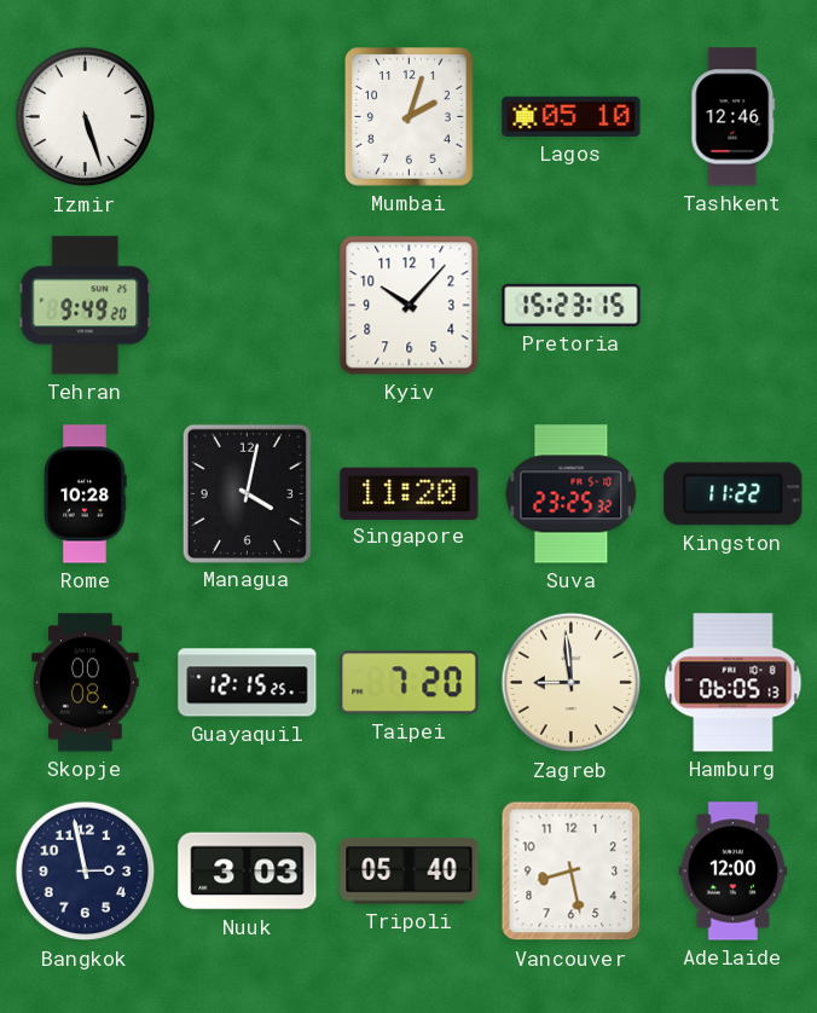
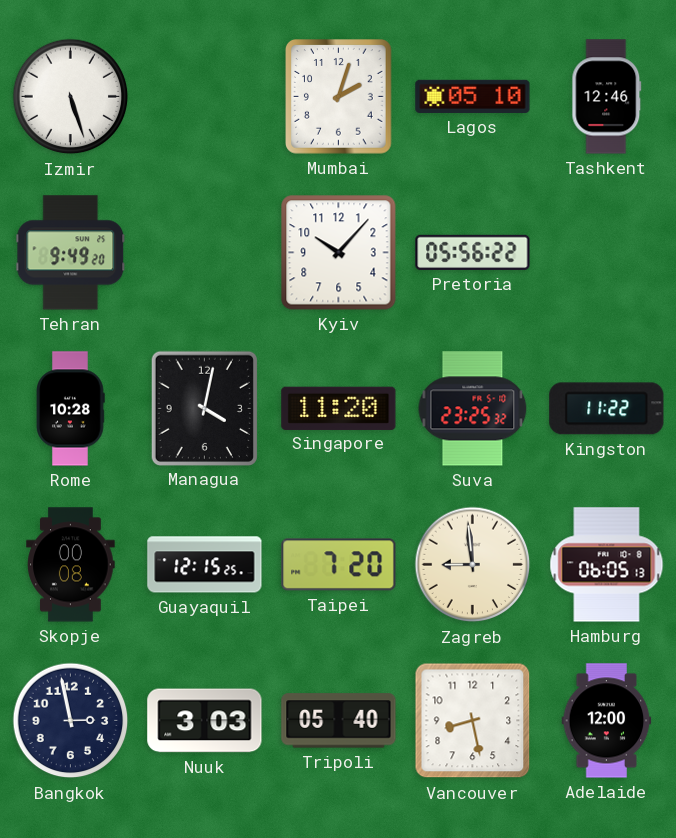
Pretoria: 15:23 -> 05:56
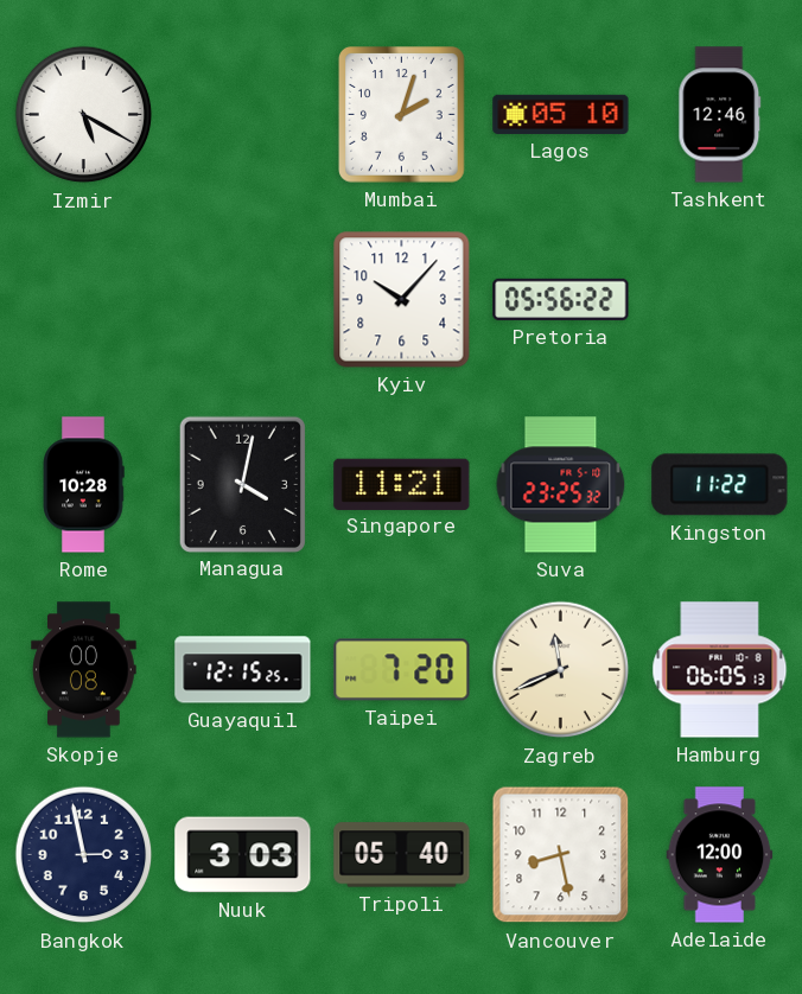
Izmir: 5:27 -> 5:20
Tehran: 9:49 -> none
Singapore: 11:20 -> 11:21
Zagreb: 8:59 -> 11:41
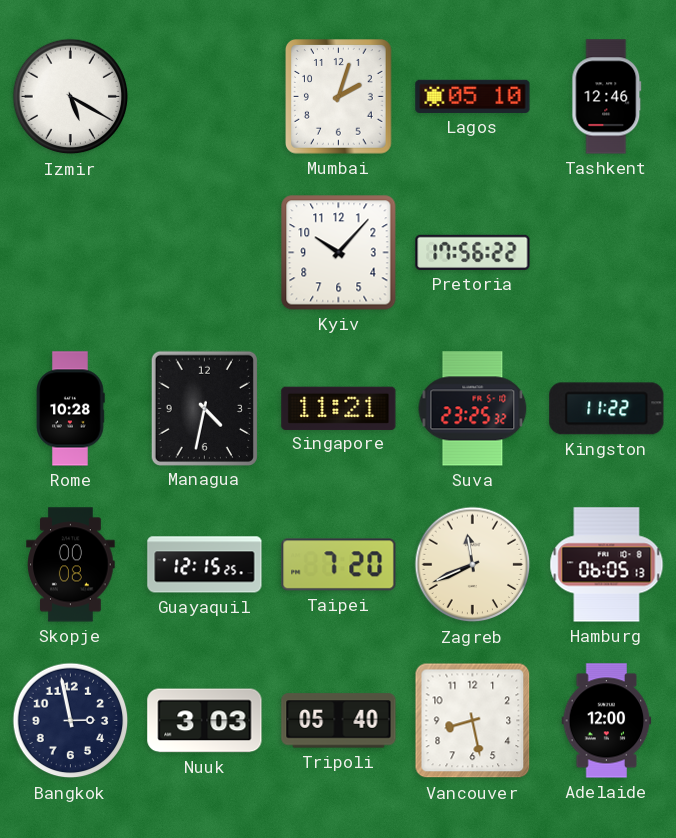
Pretoria: 05:56 -> 17:56
Managua: 4:02 -> 4:32
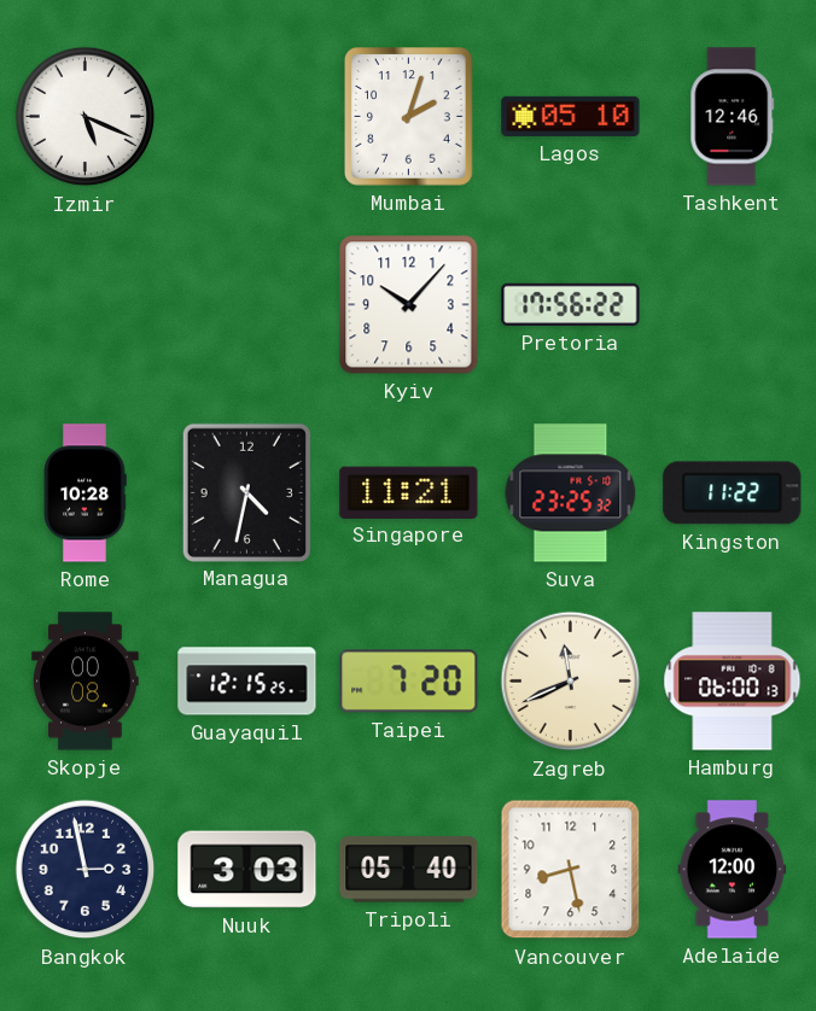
Izmir: 5:20 -> 5:19
Hamburg: 06:05 -> 06:00
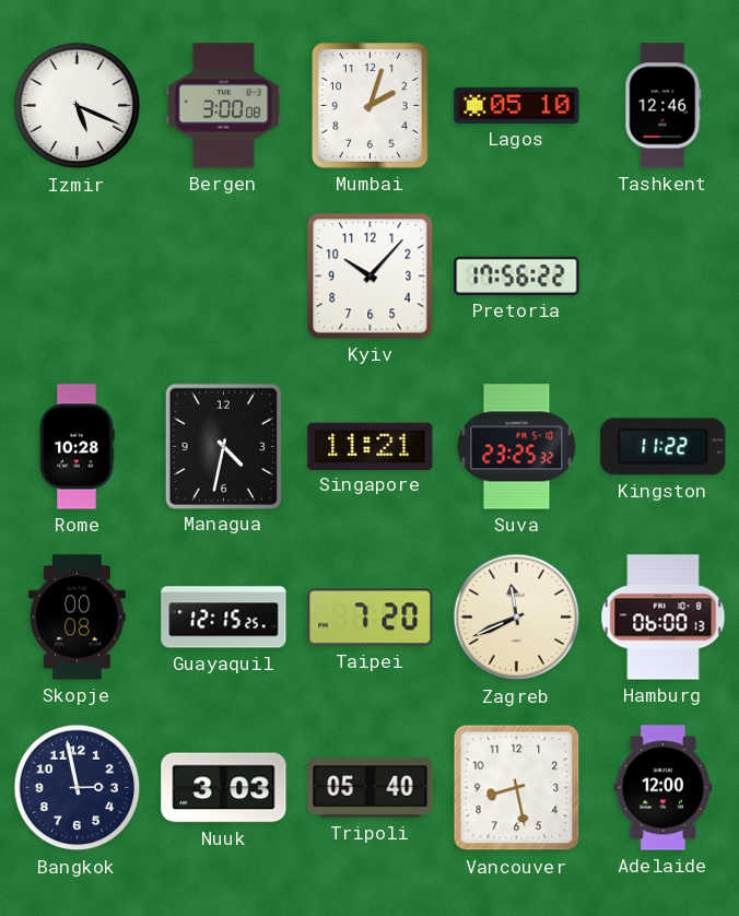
Bergen: none -> 3:00
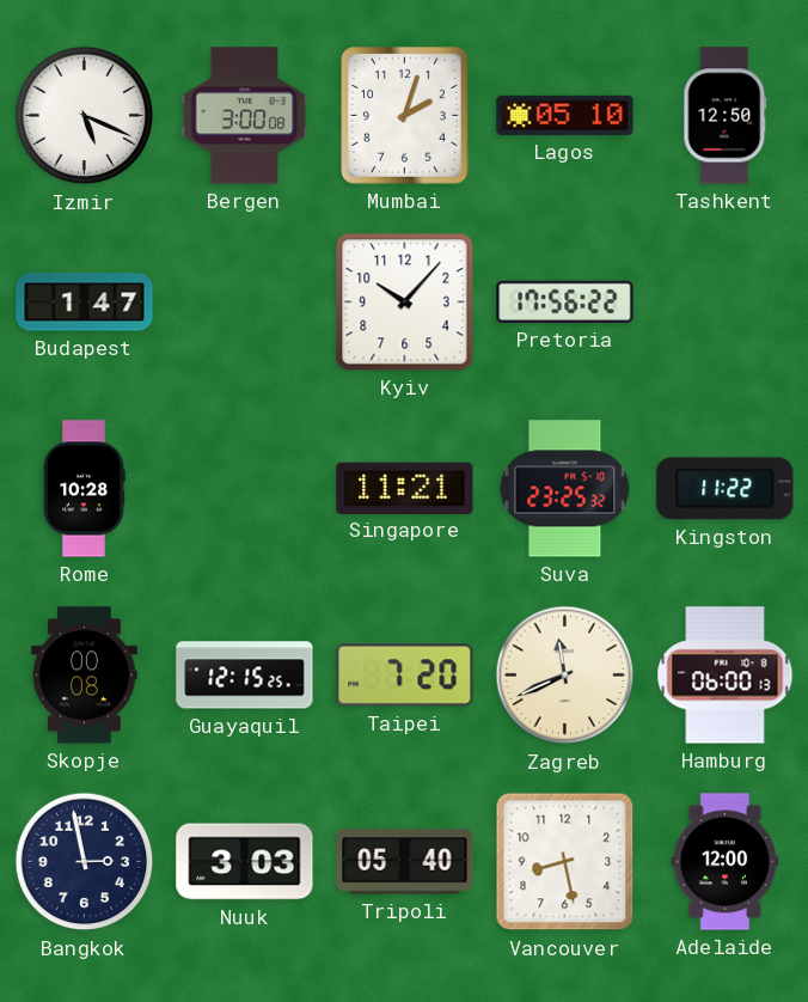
Tashkent: 12:46 -> 12:50
Budapest: none -> 1:47
Managua: 4:32 -> none
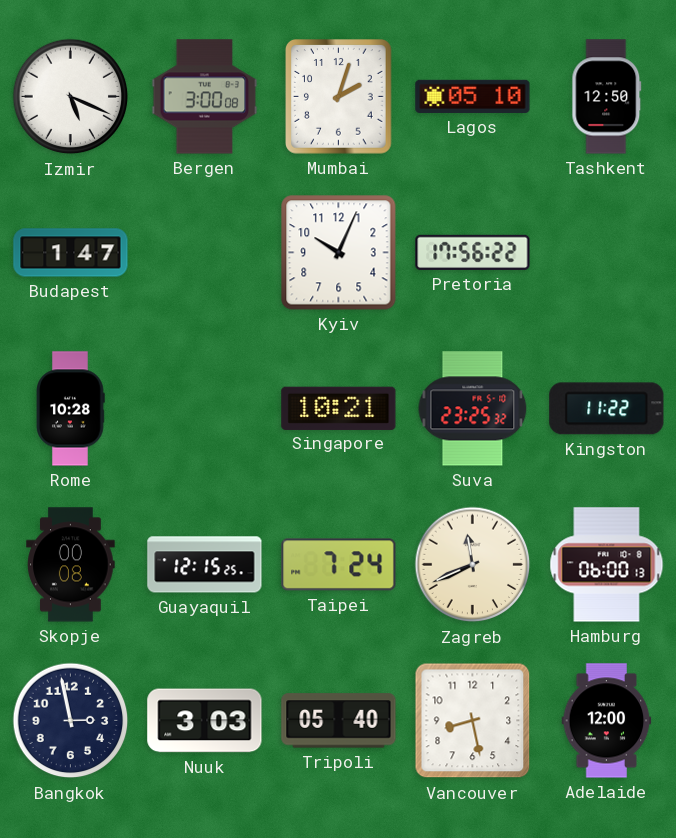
Kyiv: 10:07 -> 10:04
Singapore: 11:21 -> 10:21
Taipei: 7:20 -> 7:24
